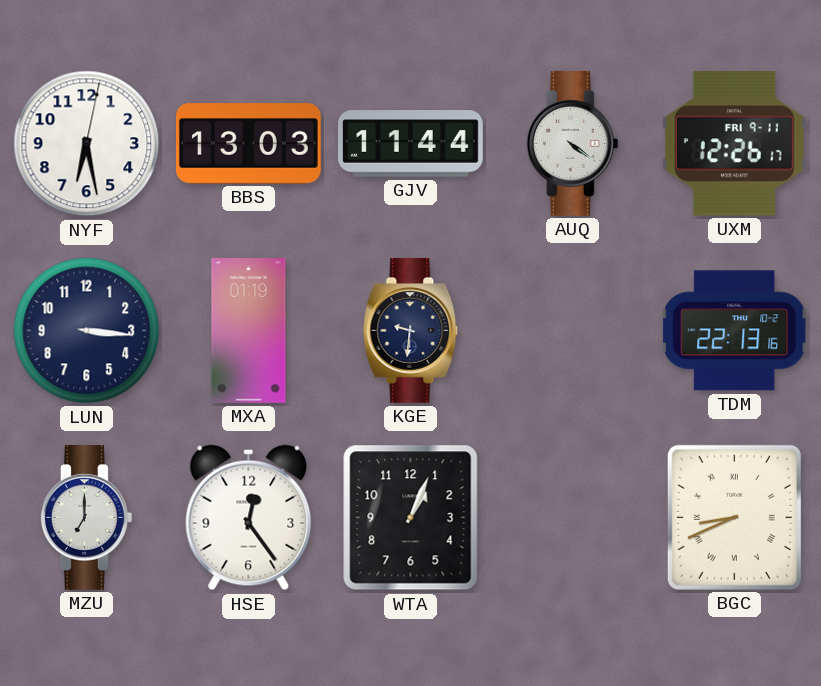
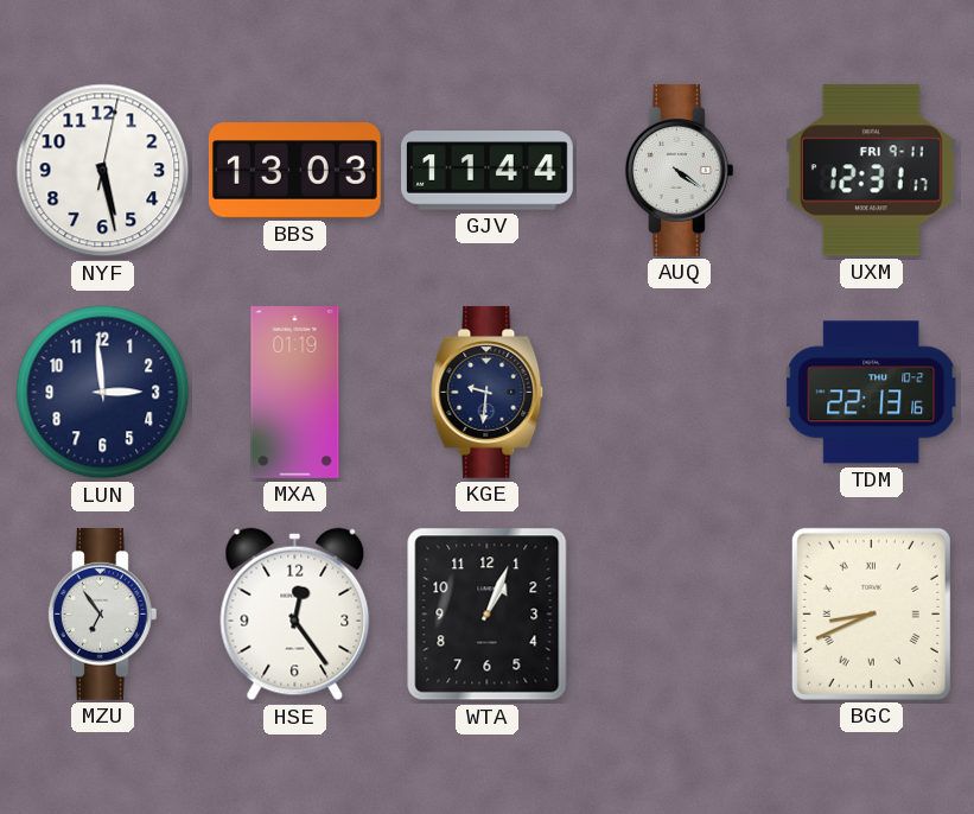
NYF: 6:28 -> 5:28
UXM: 12:26 -> 12:31
LUN: 3:16 -> 2:59
MZU: 7:00 -> 6:54
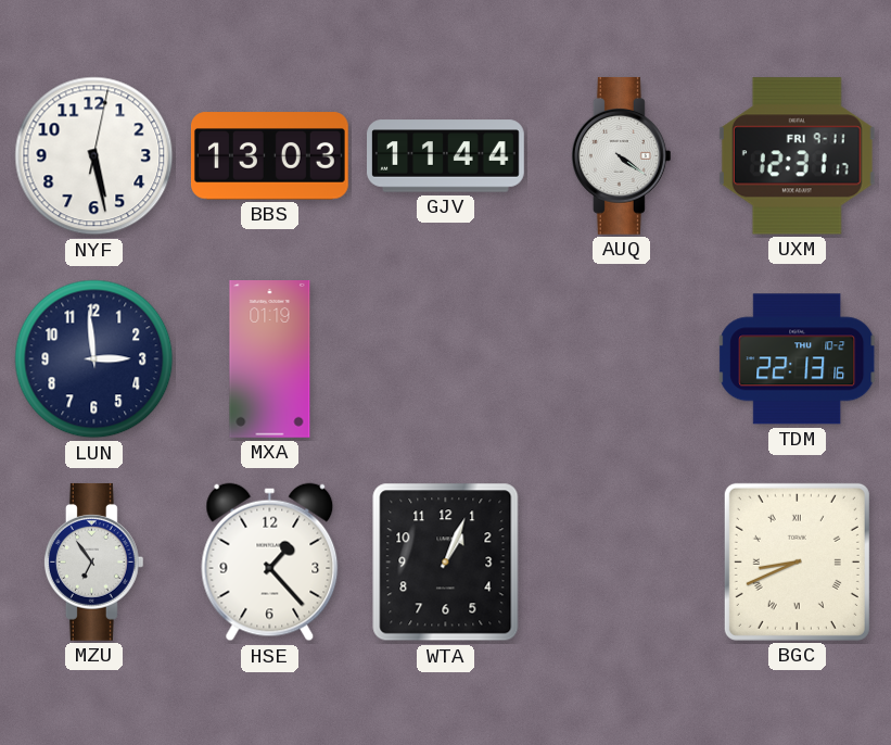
KGE: 9:31 -> none
HSE: 12:24 -> 1:23
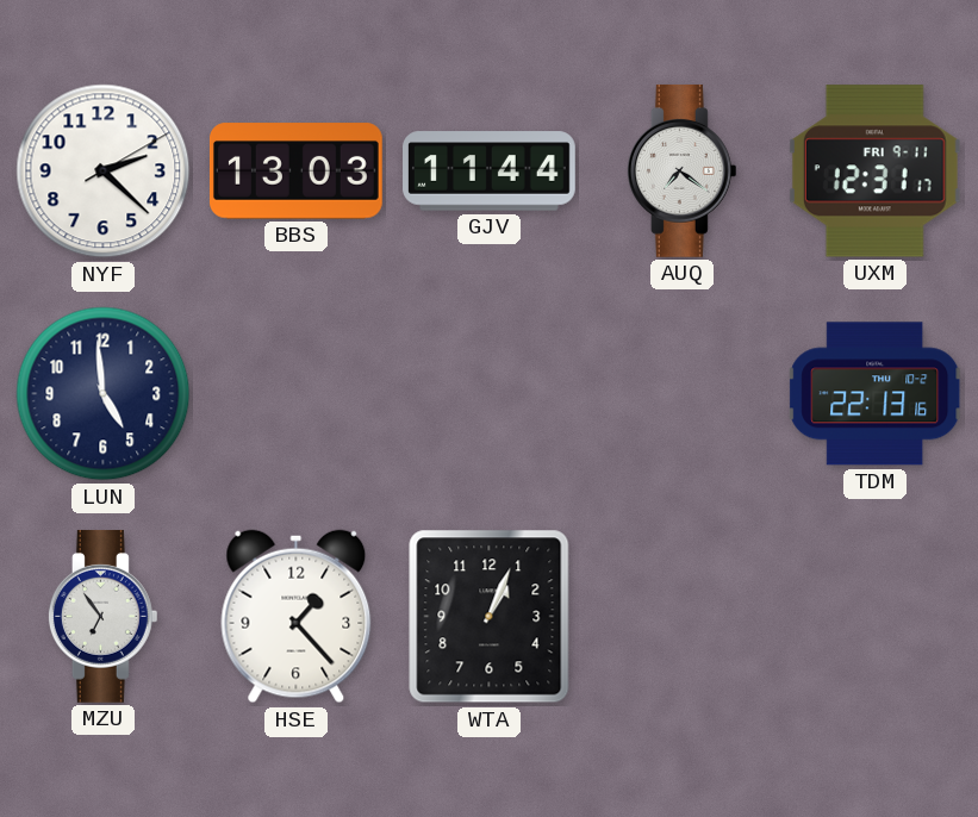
NYF: 5:28 -> 2:22
AUQ: 4:21 -> 7:21
LUN: 2:59 -> 4:59
MXA: 01:19 -> none
BGC: 8:41 -> none
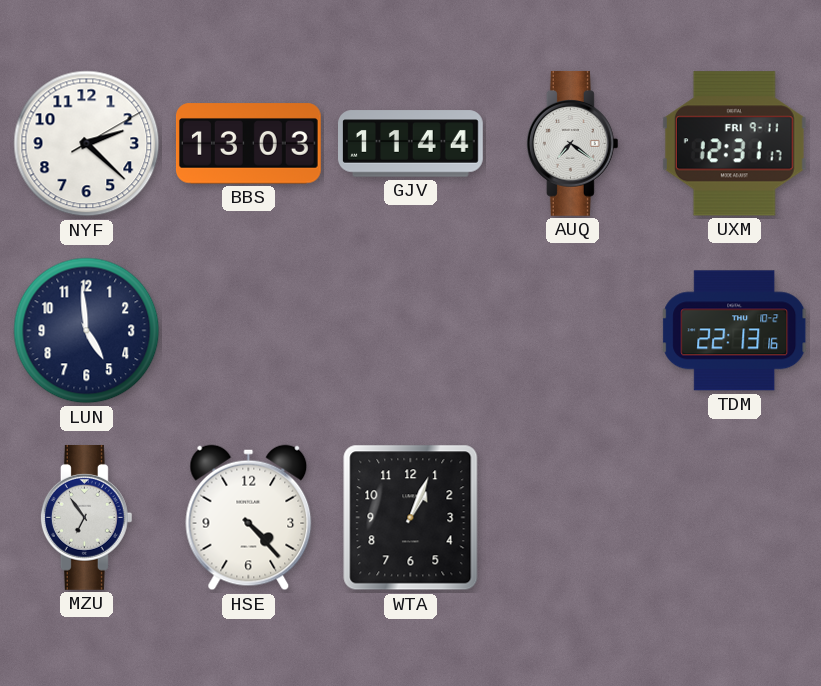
HSE: 1:23 -> 4:23
